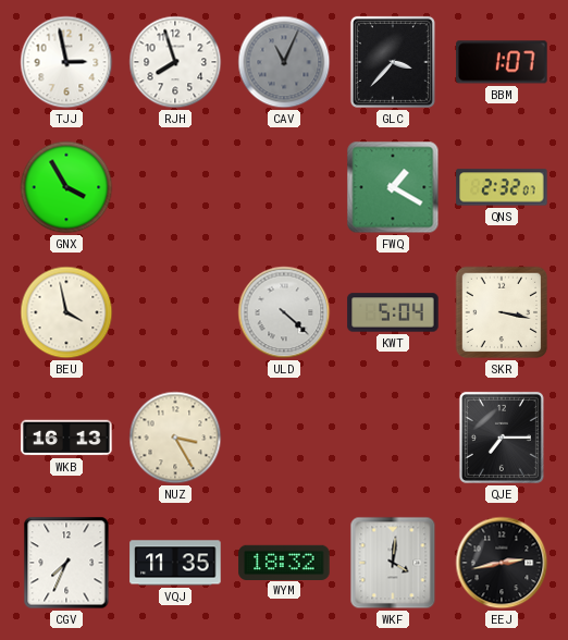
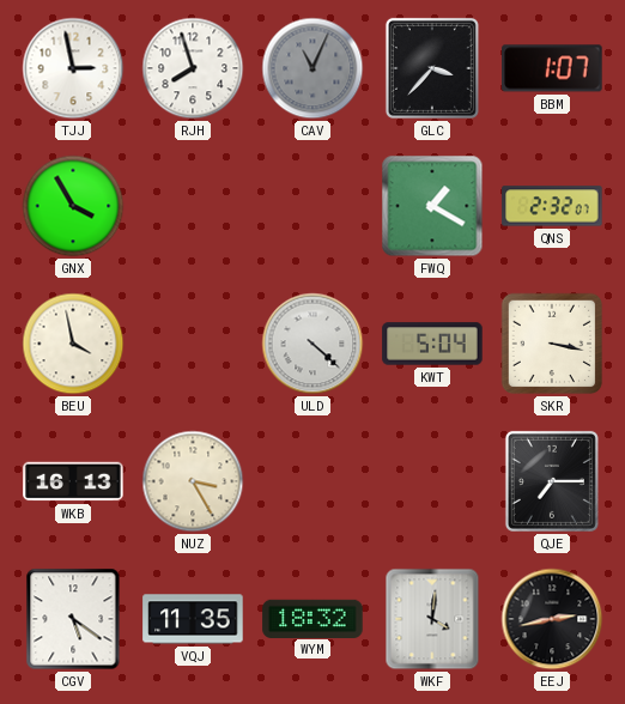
CGV: 7:34 -> 5:21
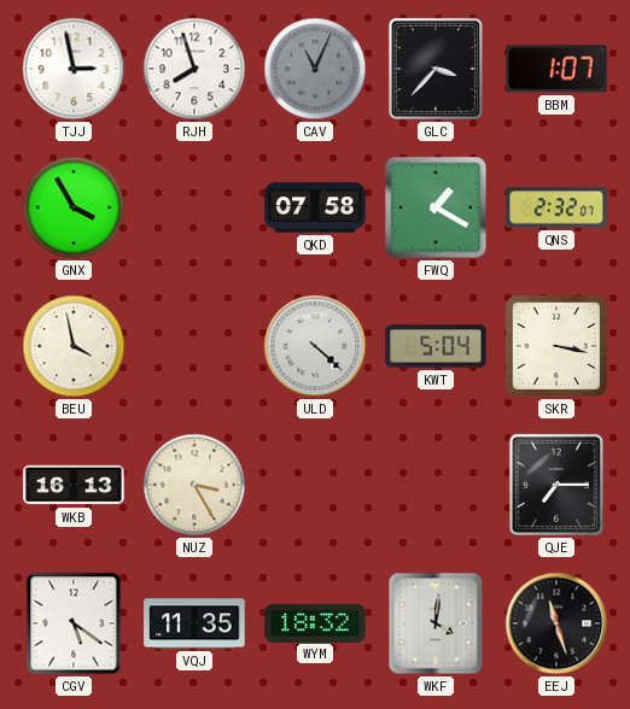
QKD: none -> 07:58
EEJ: 2:43 -> 11:27
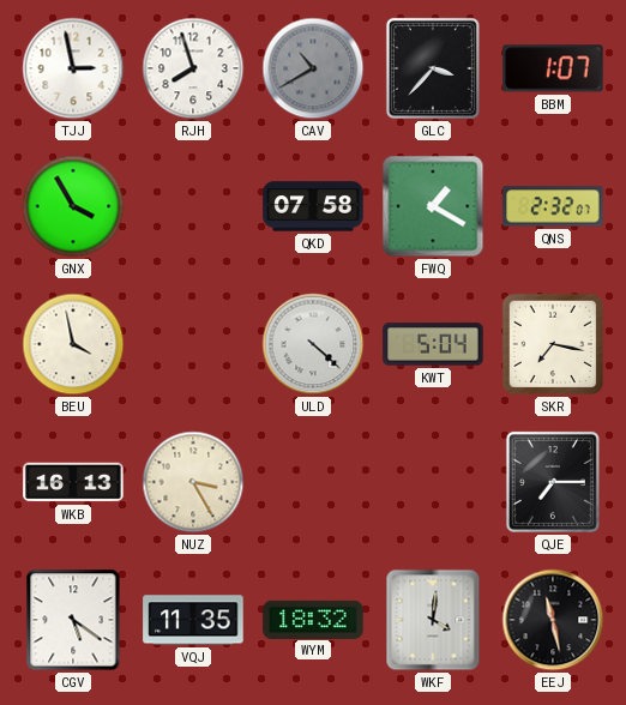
CAV: 11:04 -> 10:40
SKR: 3:17 -> 7:17
EEJ: 11:27 -> 11:28
